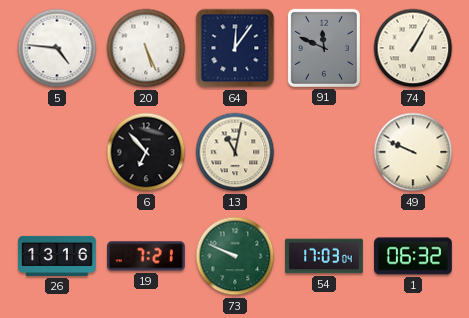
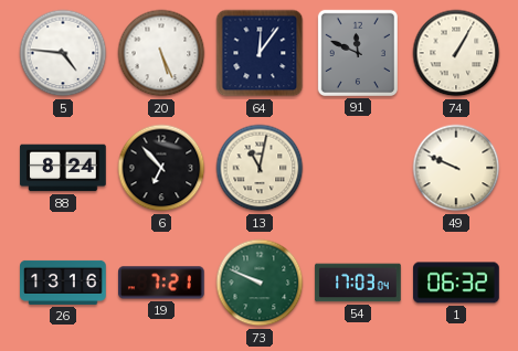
88: none -> 8:24
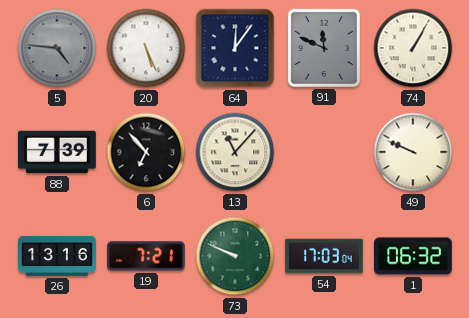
5 dial: white -> grey
88: 8:24 -> 7:39
13: 11:02 -> 11:07
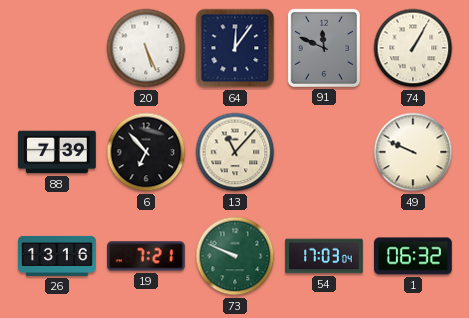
5: 4:46 -> none
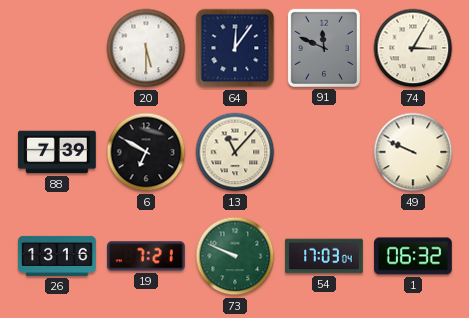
20: 5:26 -> 5:30
74: 1:05 -> 3:05
6: 6:53 -> 6:50
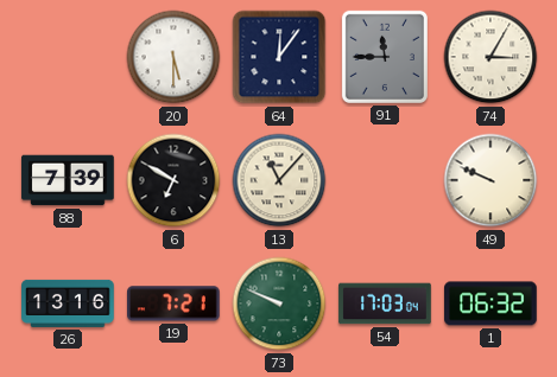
91: 11:49 -> 11:45
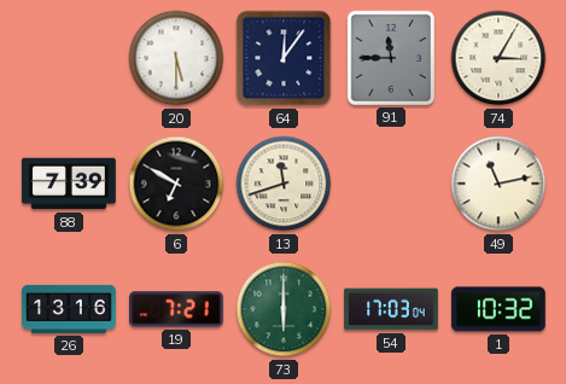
13: 11:07 -> 11:42
49: 9:49 -> 11:13
73: 9:49 -> 6:00
1: 06:32 -> 10:32
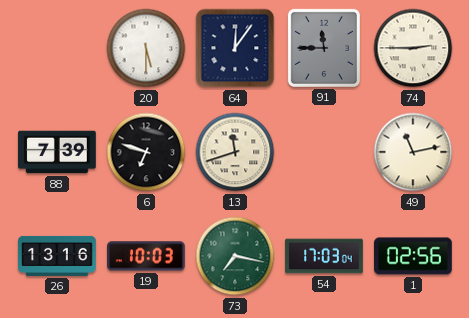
74: 3:05 -> 2:45
6: 6:50 -> 6:48
19: 7:21 -> 10:03
73: 6:00 -> 7:17
1: 10:32 -> 02:56
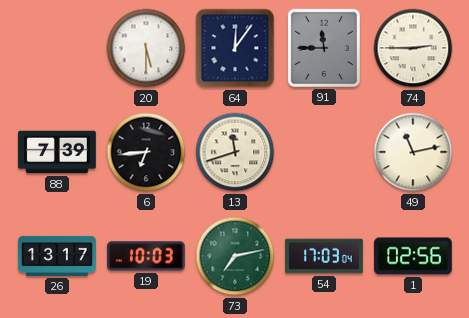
6: 6:48 -> 6:44
26: 13:16 -> 13:17
73: 7:17 -> 7:13
